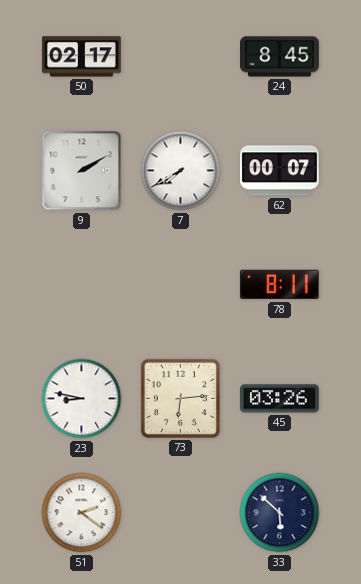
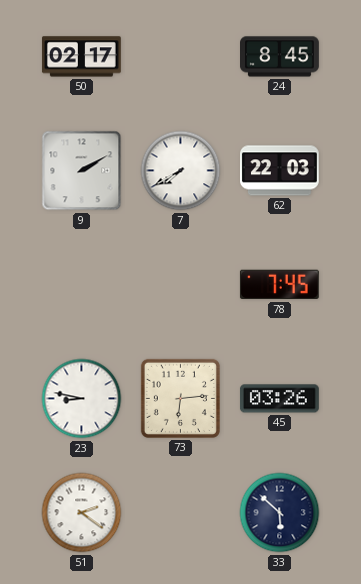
62: 00:07 -> 22:03
78: 8:11 -> 7:45
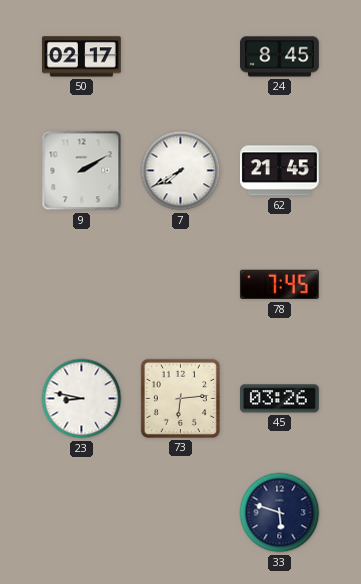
62: 22:03 -> 21:45
51: 2:21 -> none
33: 5:52 -> 5:48
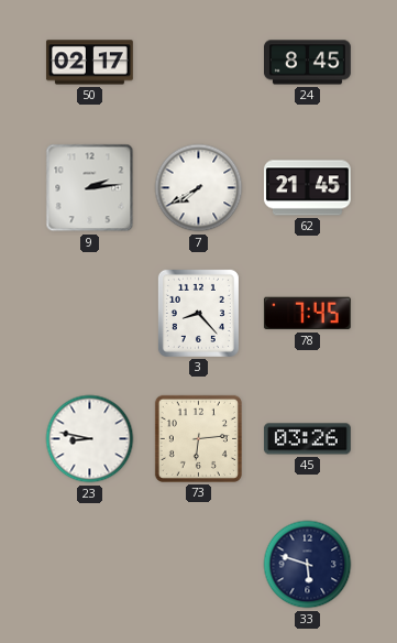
9: 2:10 -> 2:14
3: none -> 8:23
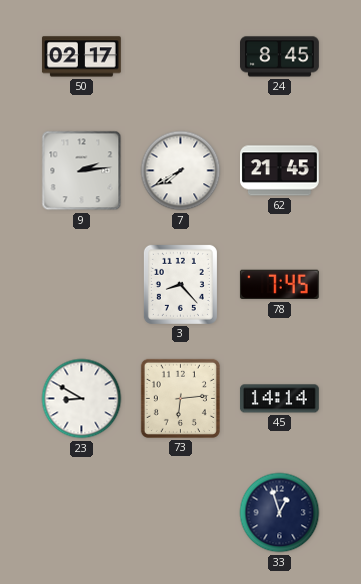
23: 8:47 -> 8:50
45: 03:26 -> 14:14
33: 5:48 -> 12:57
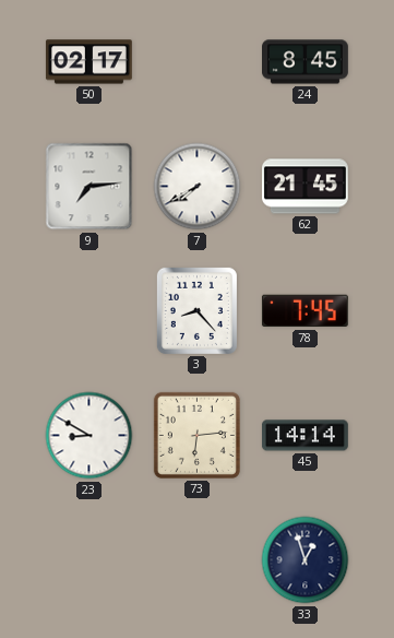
9: 2:14 -> 7:14
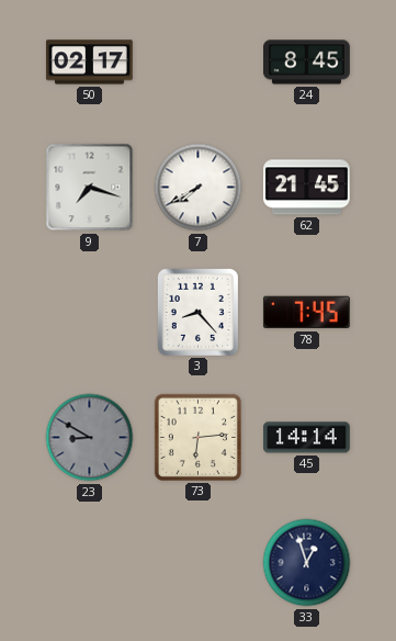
9: 7:14 -> 7:18
23 dial: white -> grey
